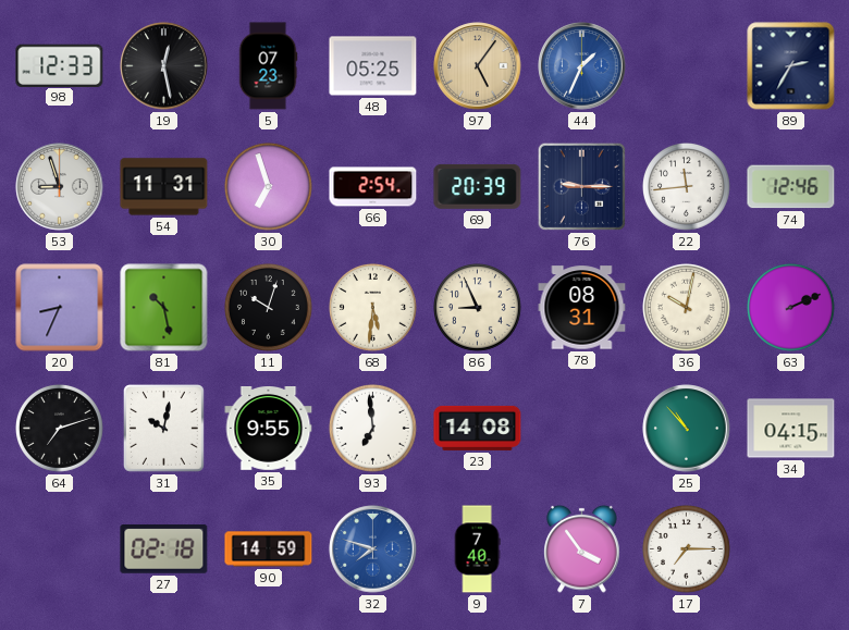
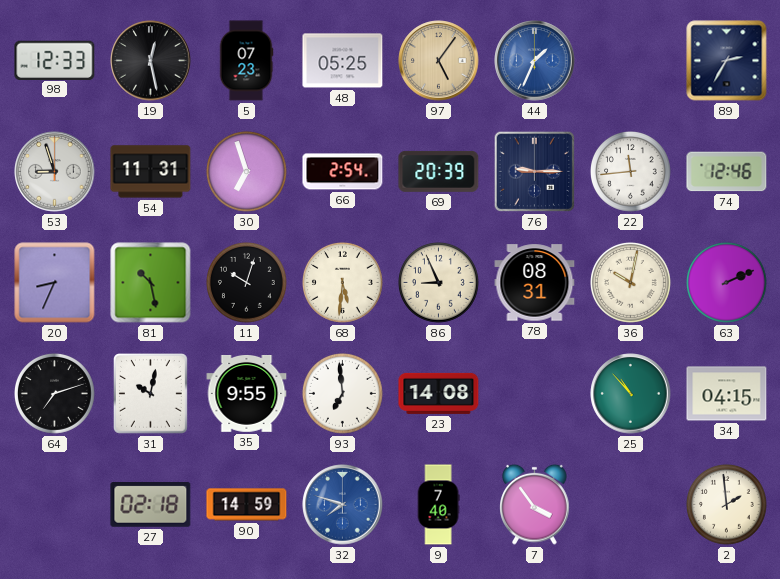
17: 7:15 -> none
2: none -> 1:59
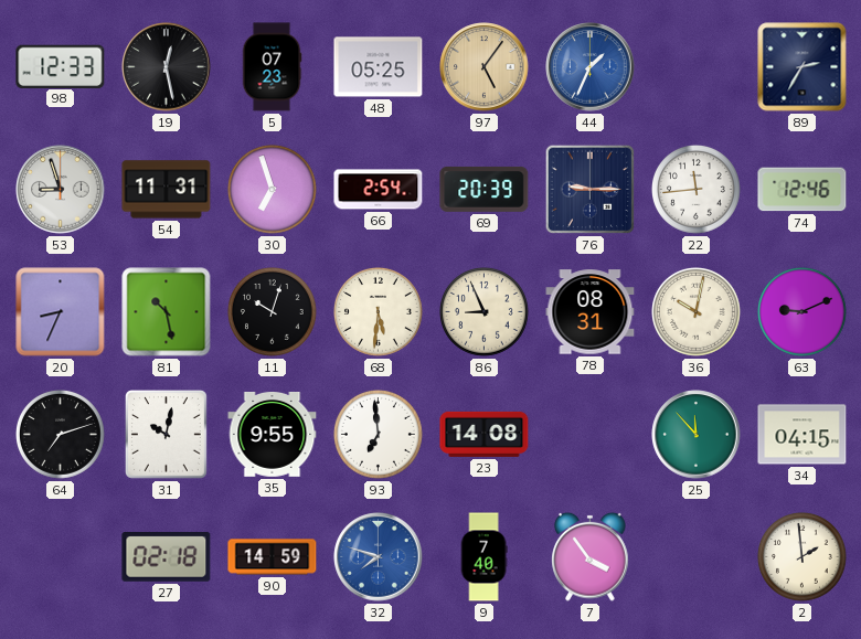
63: 2:11 -> 9:11
25: 10:53 -> 11:53
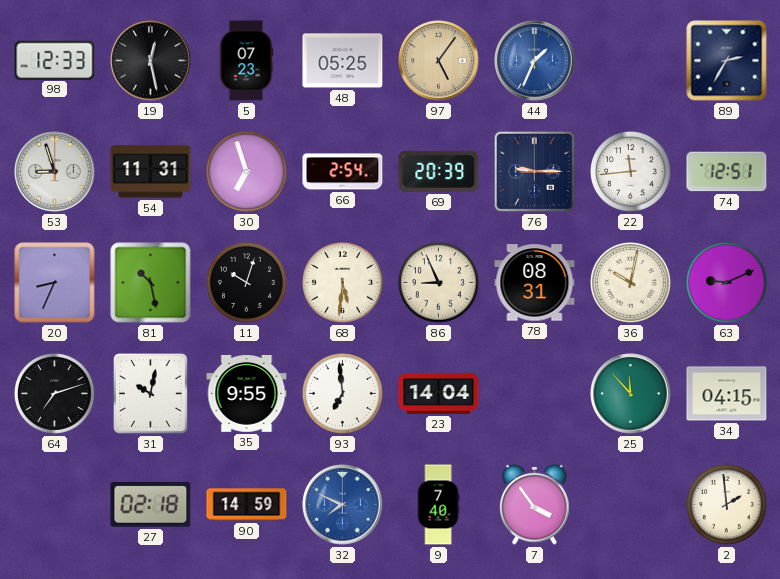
74: 12:46 -> 12:51
23: 14:08 -> 14:04
32: 7:48 -> 7:49
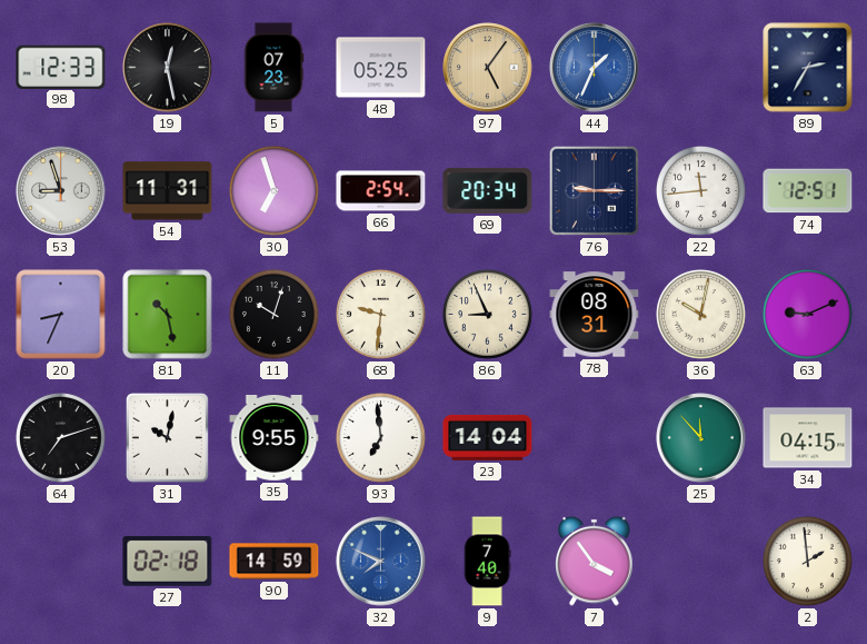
69: 20:39 -> 20:34
68: 5:31 -> 9:31
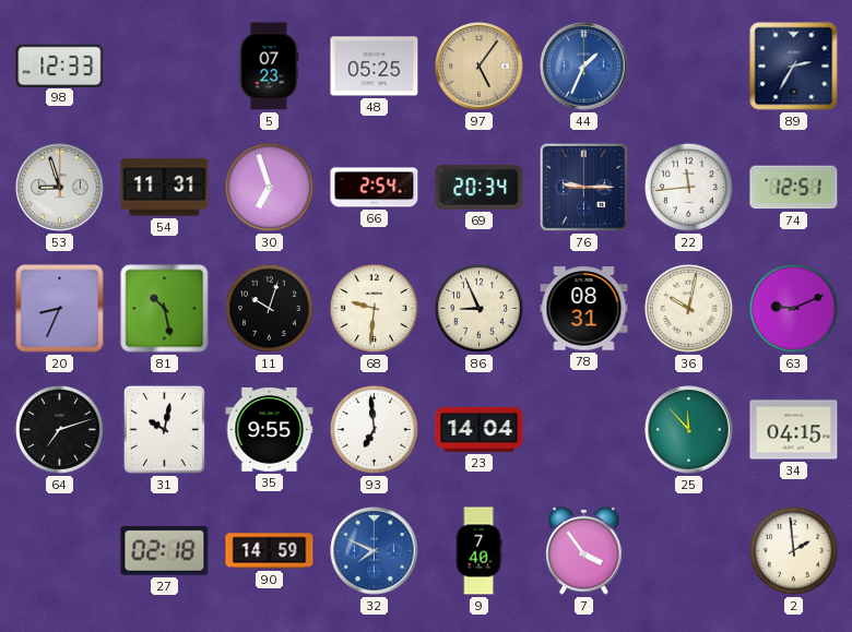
19: 12:28 -> none
